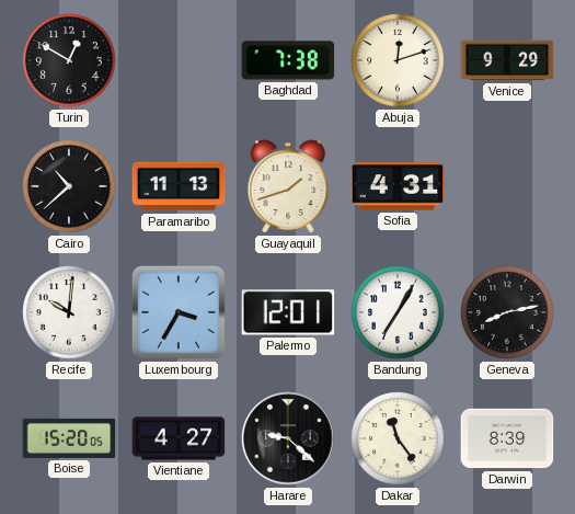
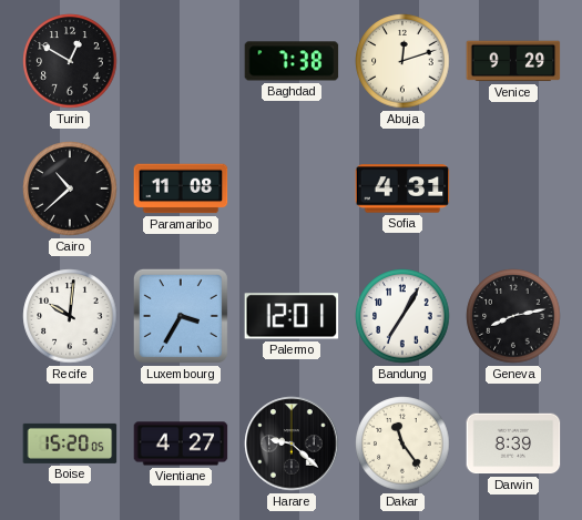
Paramaribo: 11:13 -> 11:08
Guayaquil: 1:42 -> none
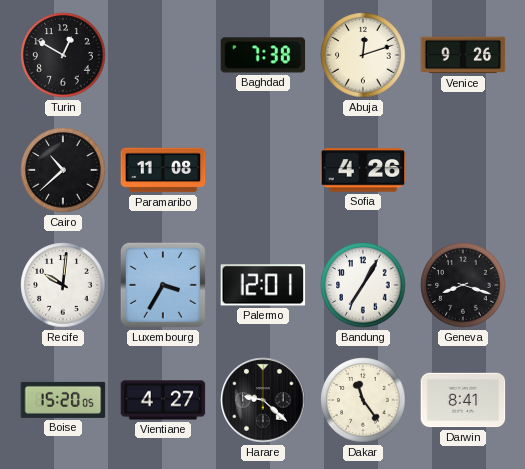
Venice: 9:29 -> 9:26
Sofia: 4:31 -> 4:26
Geneva: 8:13 -> 8:18
Darwin: 8:39 -> 8:41
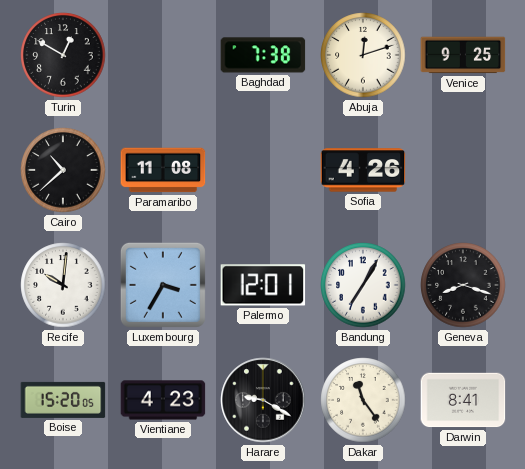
Venice: 9:26 -> 9:25
Vientiane: 4:27 -> 4:23
Harare: 9:22 -> 9:20
